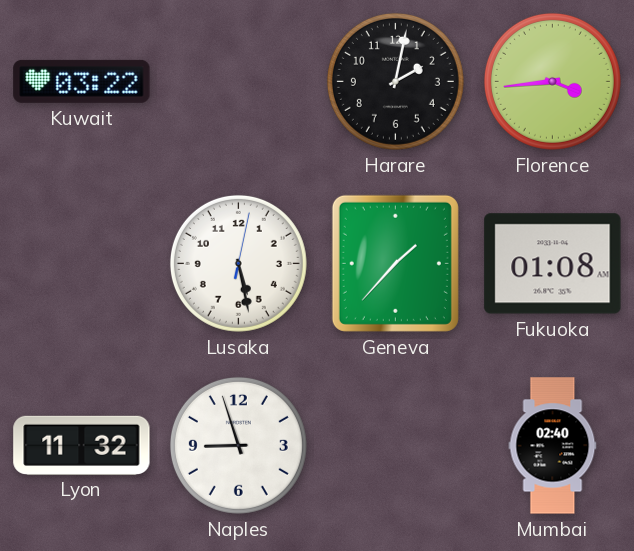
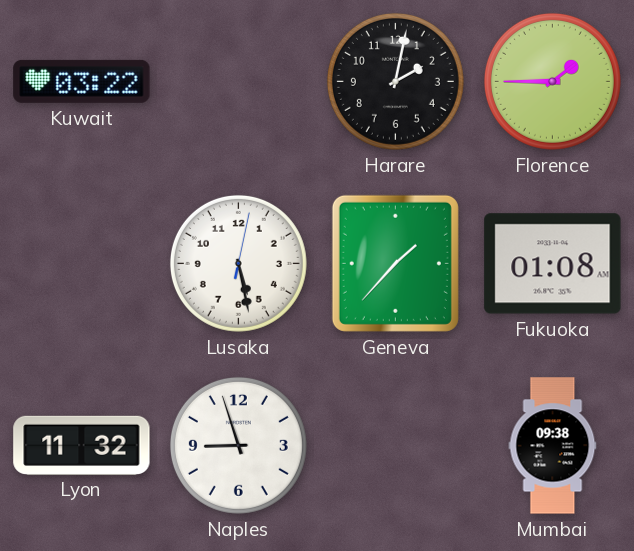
Florence: 3:44 -> 1:45
Mumbai: 02:40 -> 09:38
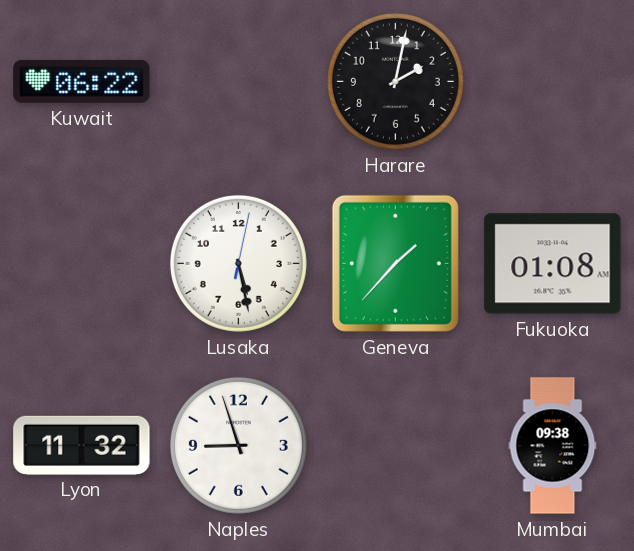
Kuwait: 03:22 -> 06:22
Florence: 1:45 -> none
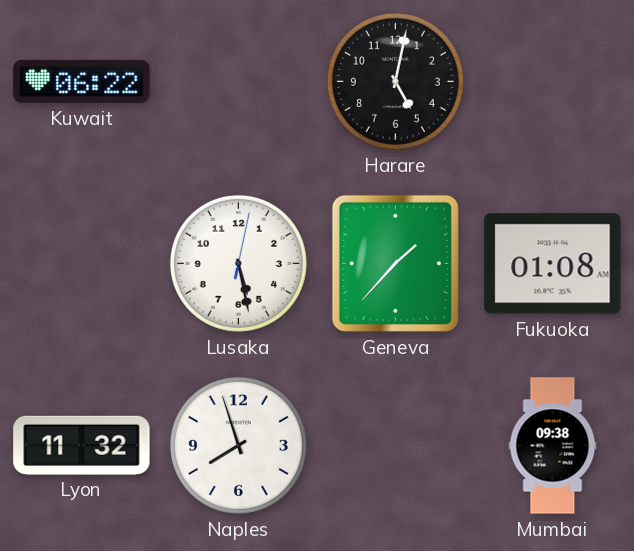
Harare: 2:02 -> 5:02
Naples: 8:57 -> 7:57
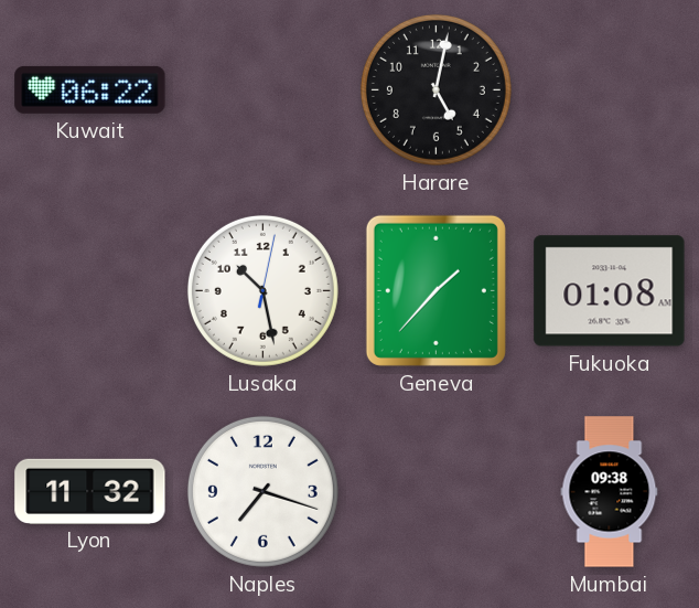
Lusaka: 5:28 -> 10:28
Naples: 7:57 -> 7:18
